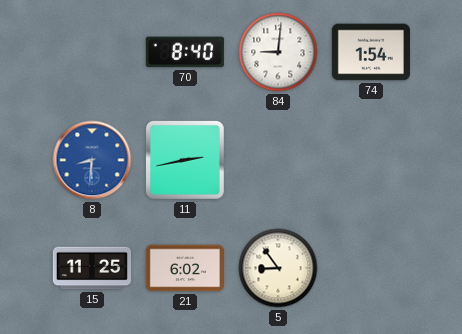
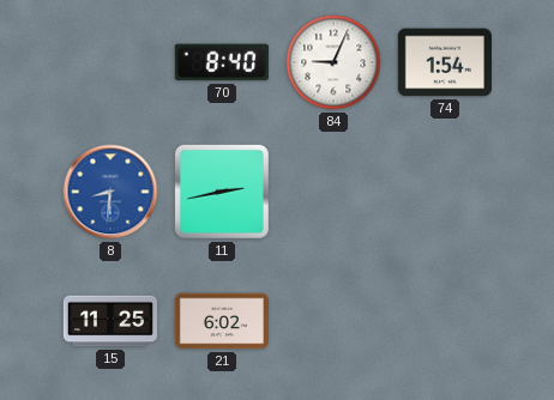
84: 9:01 -> 9:04
5: 8:54 -> none
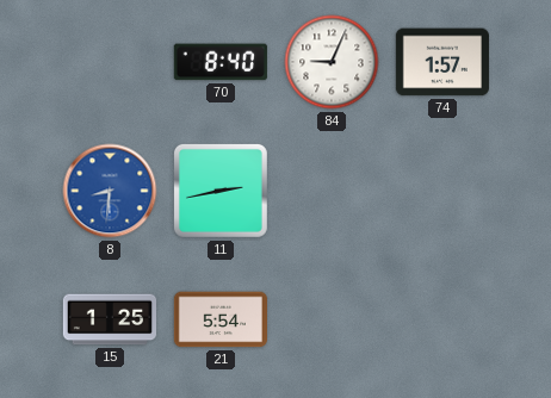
74: 1:54 -> 1:57
15: 11:25 -> 1:25
21: 6:02 -> 5:54
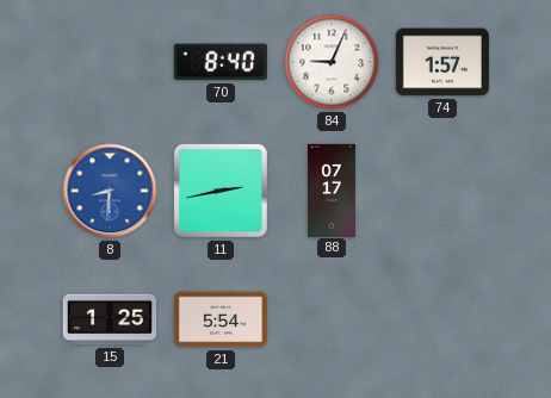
88: none -> 07:17
